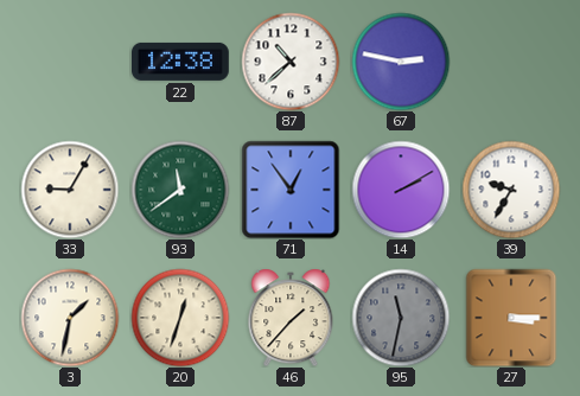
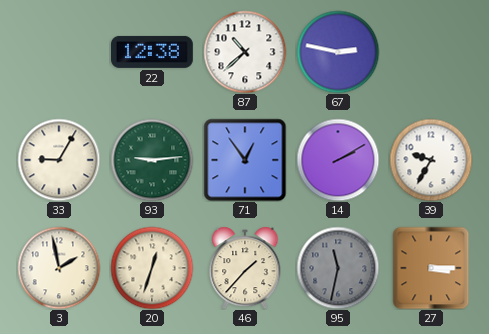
93: 11:39 -> 9:14
3: 1:32 -> 1:58
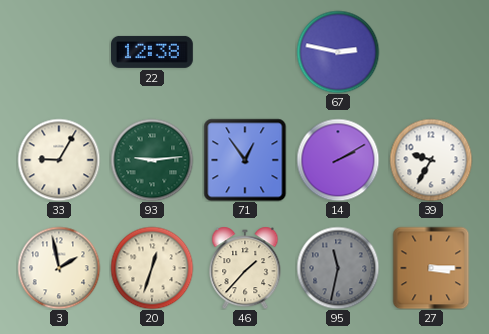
87: 10:38 -> none
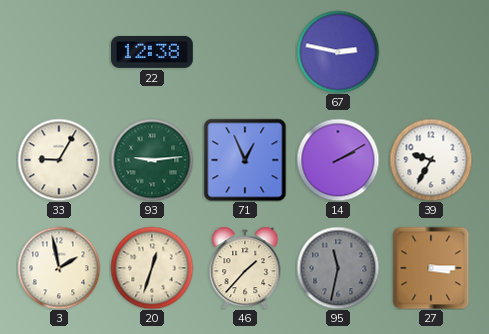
71: 12:54 -> 12:56
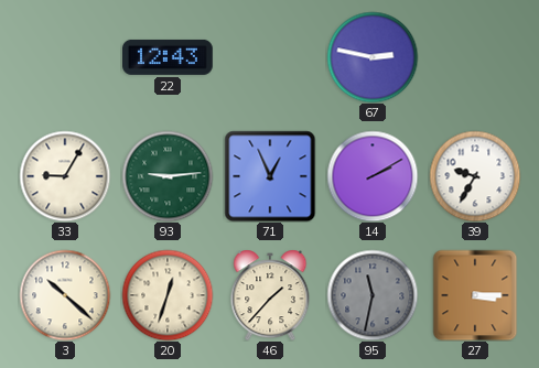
22: 12:38 -> 12:43
3: 1:58 -> 10:22
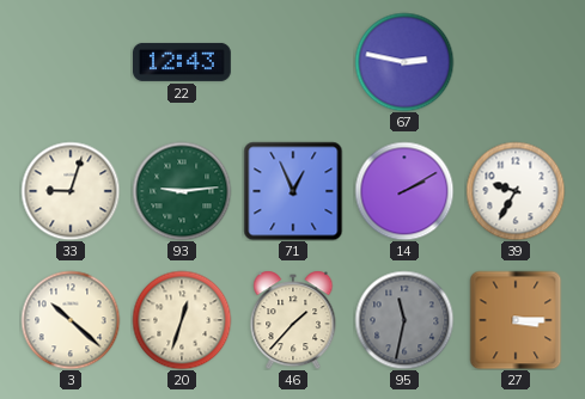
33: 9:05 -> 9:03
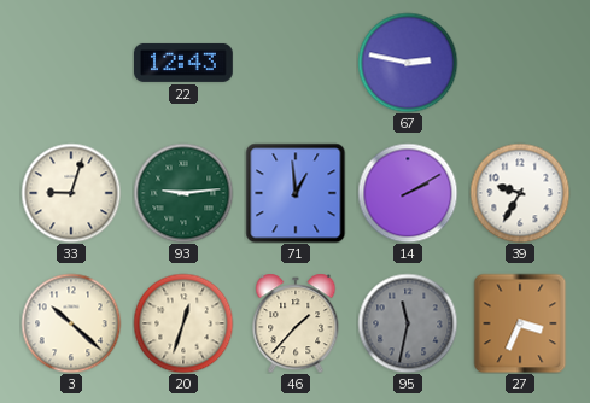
71: 12:56 -> 12:59
27: 3:15 -> 3:34
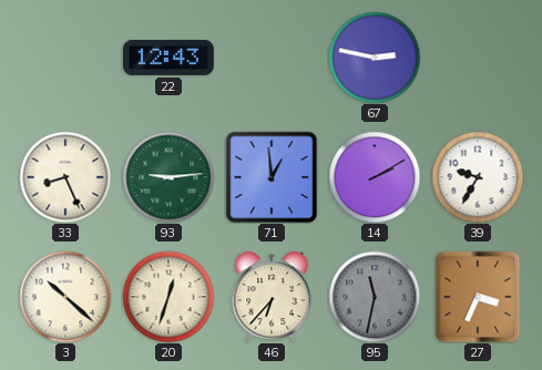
33: 9:03 -> 8:26
46: 1:37 -> 6:37
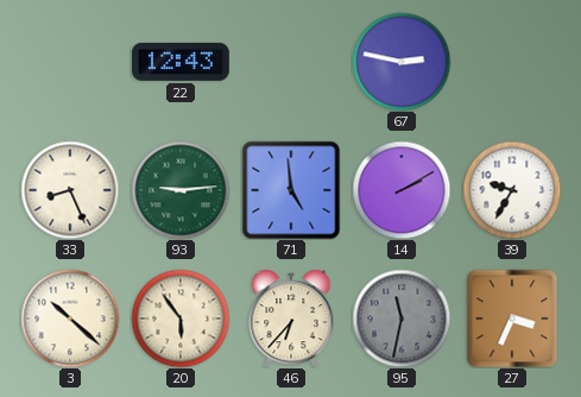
71: 12:59 -> 4:59
20: 12:33 -> 5:54
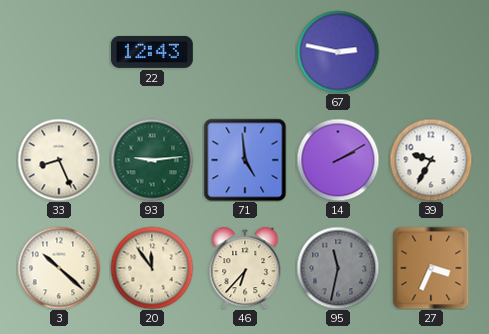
20: 5:54 -> 11:54
